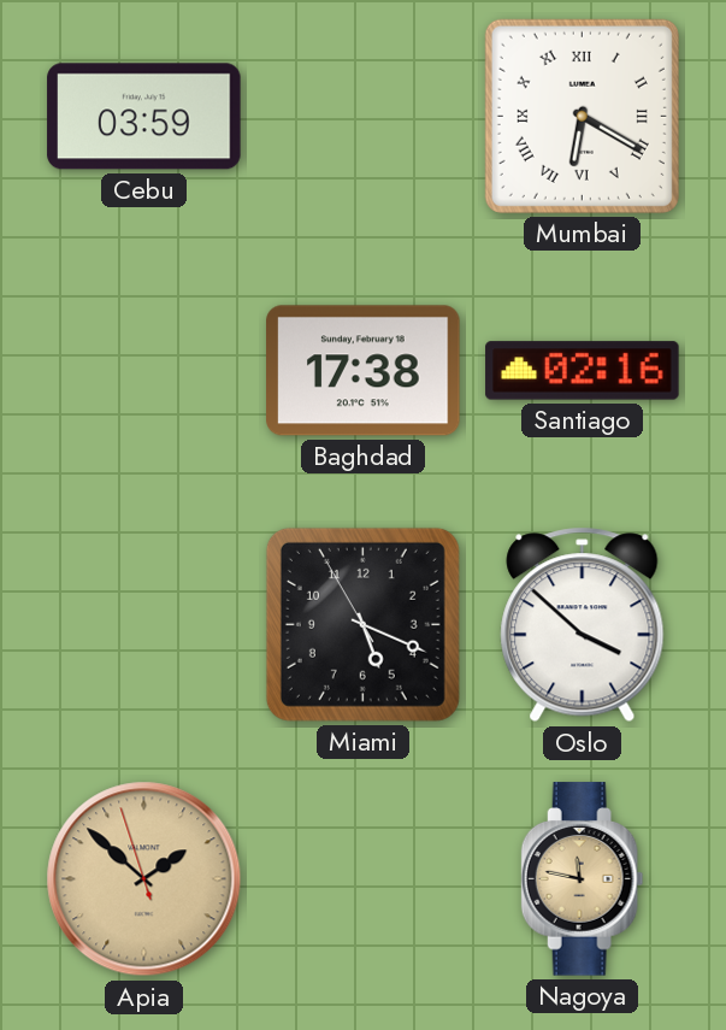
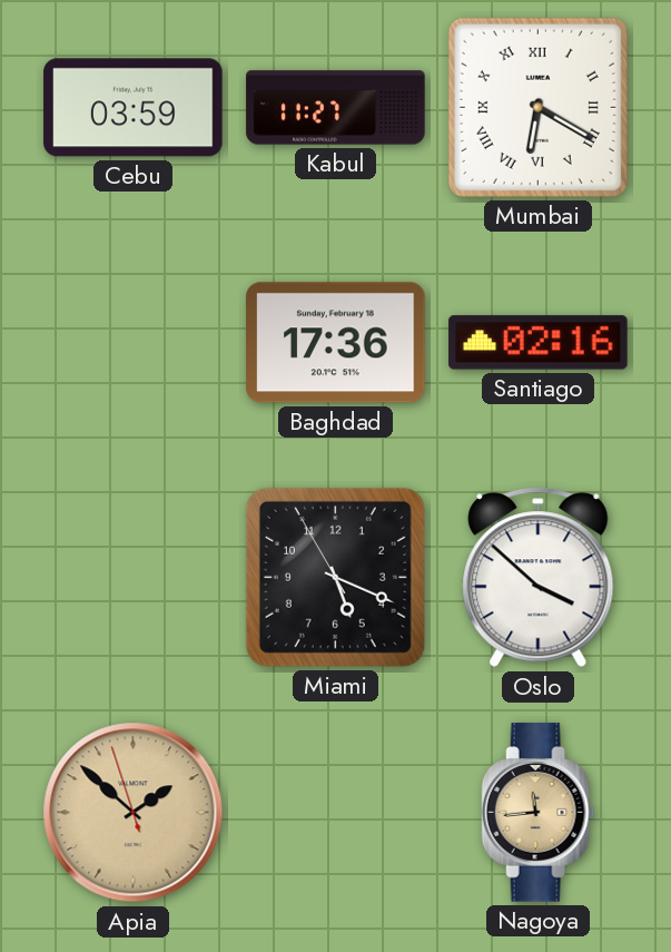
Kabul: none -> 11:27
Baghdad: 17:38 -> 17:36
Nagoya: 11:47 -> 11:44
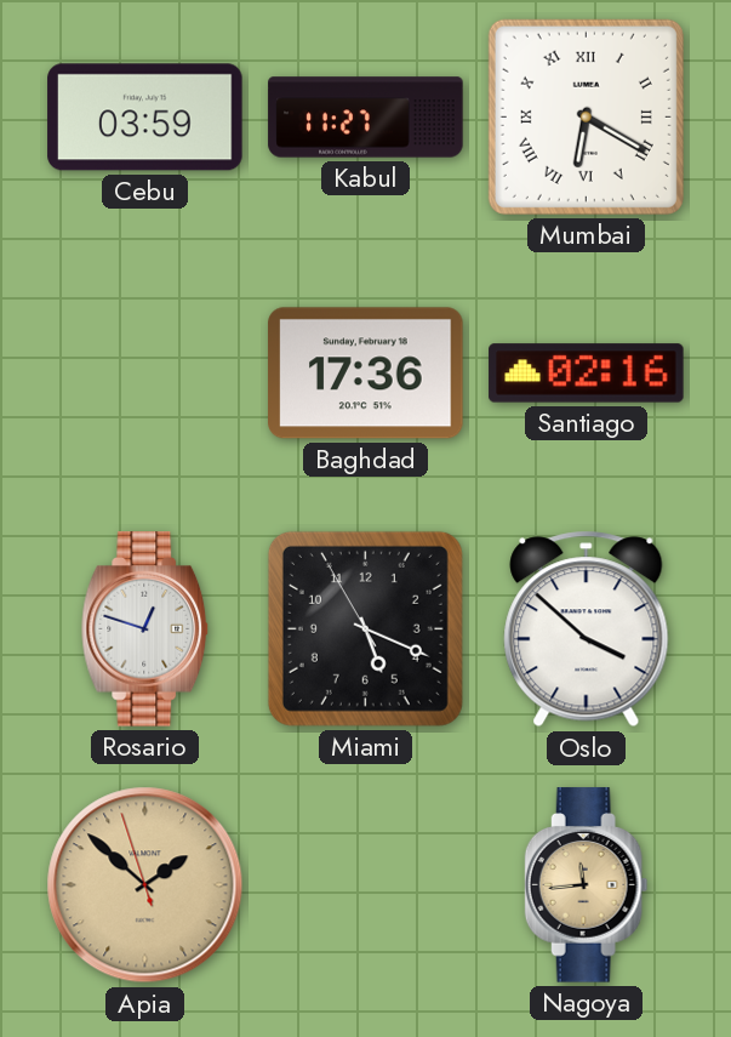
Rosario: none -> 12:48
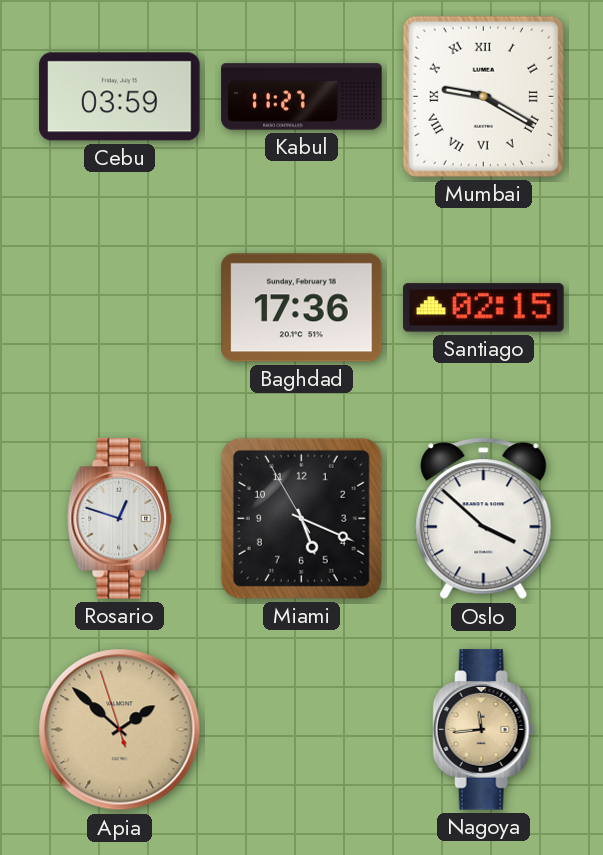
Mumbai: 6:20 -> 9:20
Santiago: 02:16 -> 02:15
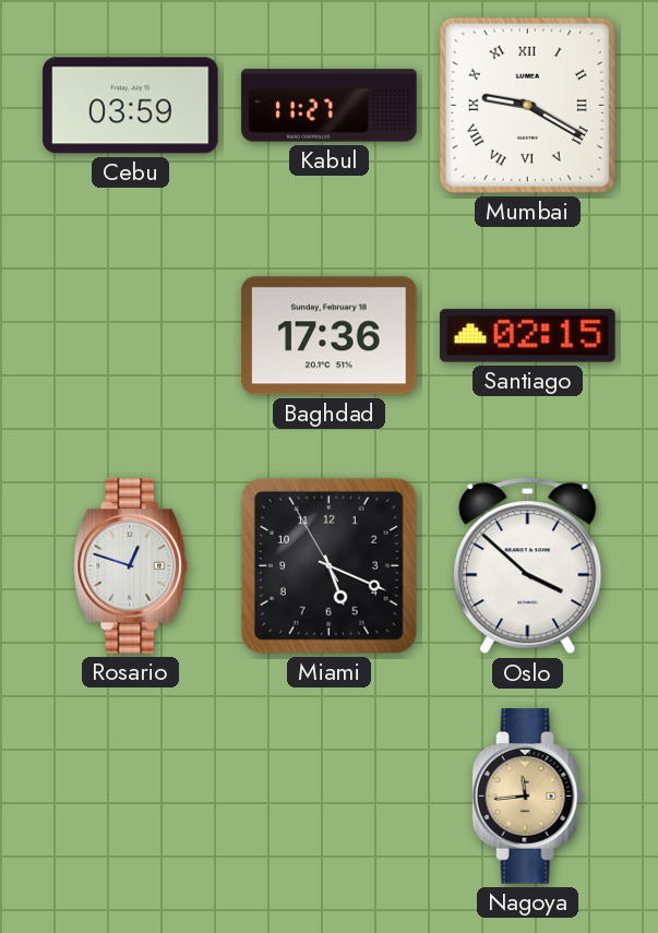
Apia: 1:51 -> none
